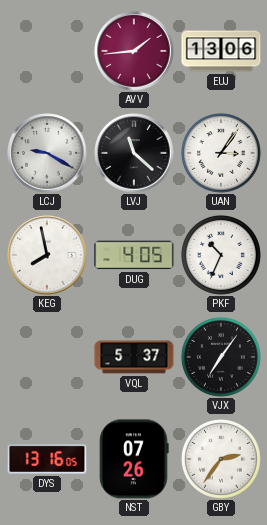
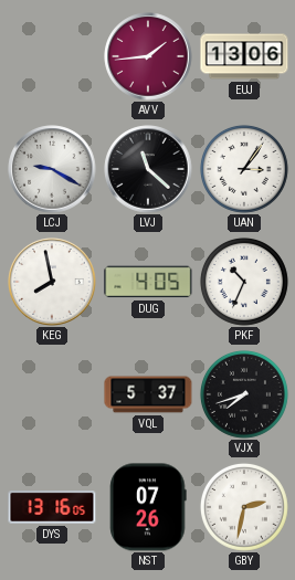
VJX: 7:06 -> 7:42
GBY: 2:36 -> 2:32
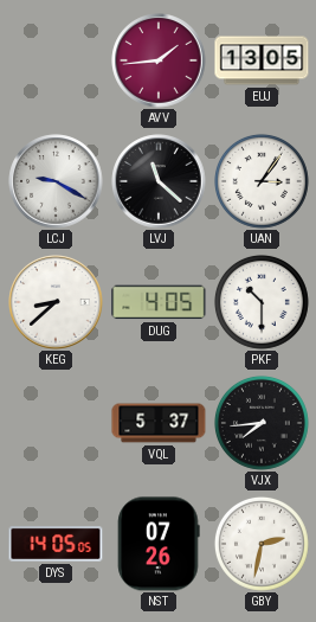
EUJ: 13:06 -> 13:05
KEG: 7:58 -> 8:38
PKF: 10:34 -> 10:30
VJX: 7:42 -> 7:44
DYS: 13:16 -> 14:05
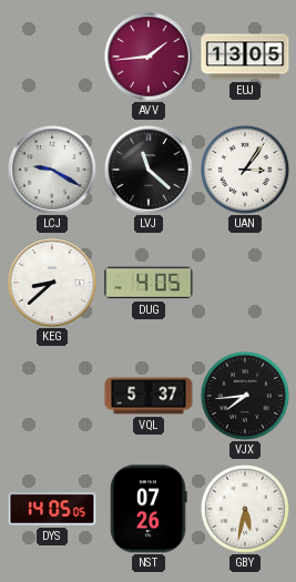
PKF: 10:30 -> none
GBY: 2:32 -> 5:32
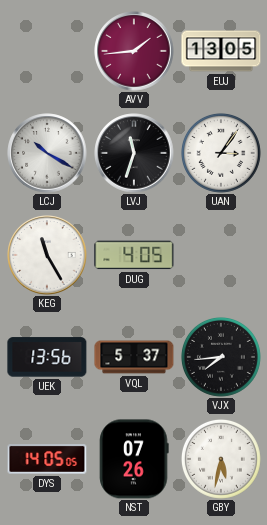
LCJ: 9:20 -> 10:20
LVJ: 11:22 -> 11:33
KEG: 8:38 -> 11:25
UEK: none -> 13:56
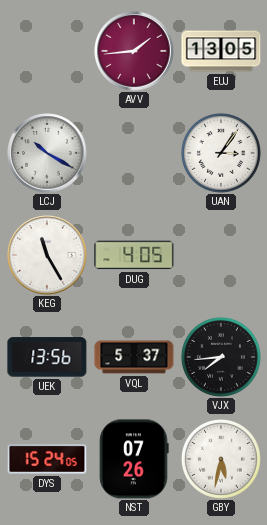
LVJ: 11:33 -> none
DYS: 14:05 -> 15:24
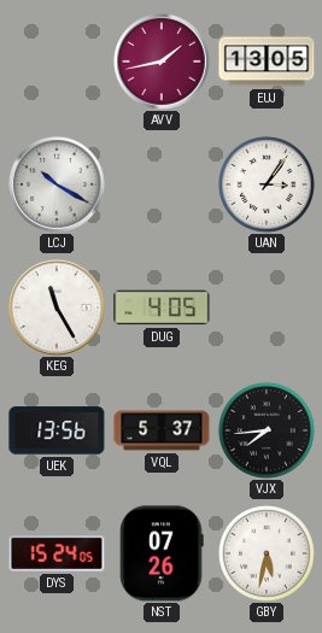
AVV: 1:44 -> 1:43
